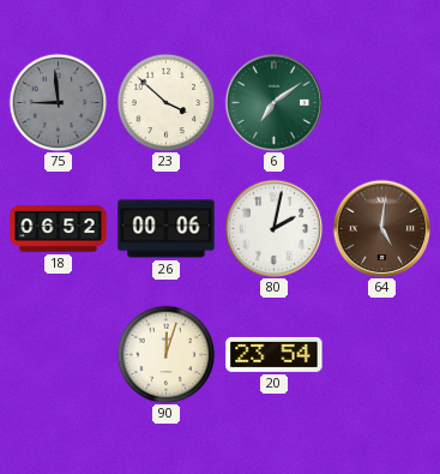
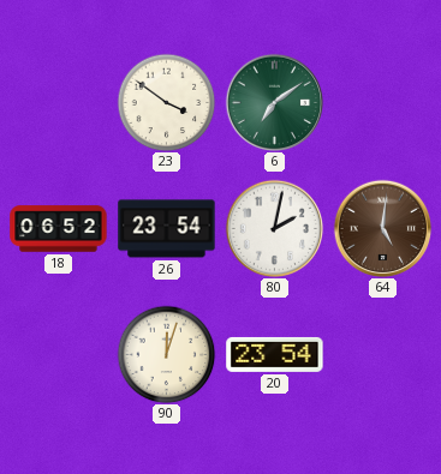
75: 8:59 -> none
23: 3:52 -> 3:51
26: 00:06 -> 23:54
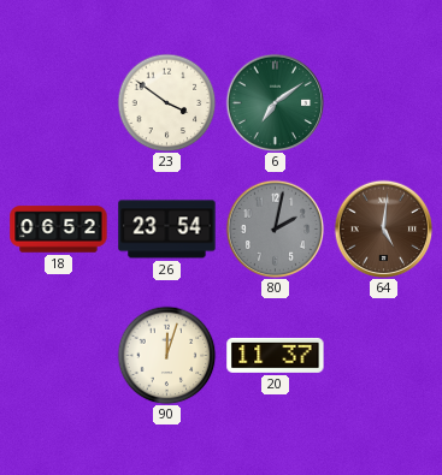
80 dial: white -> grey
20: 23:54 -> 11:37
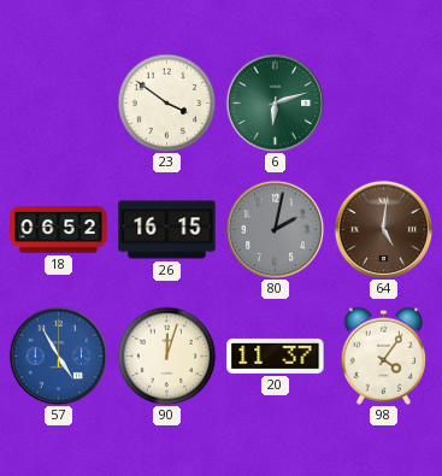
6: 7:09 -> 6:12
26: 23:54 -> 16:15
57: none -> 4:55
98: none -> 4:06
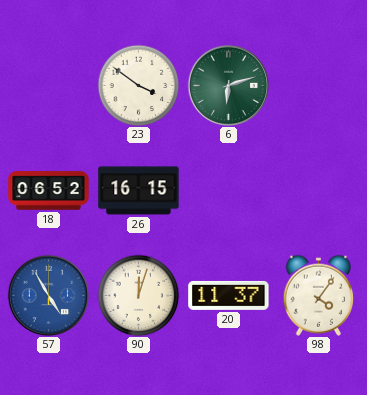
80: 2:02 -> none
64: 5:01 -> none
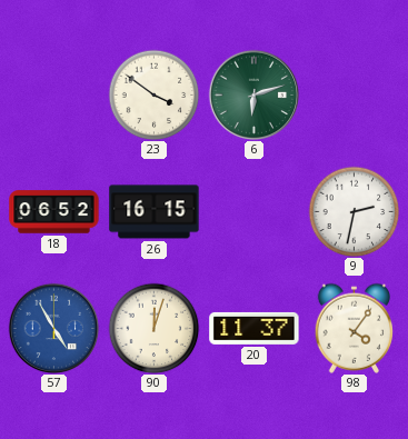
9: none -> 2:32
